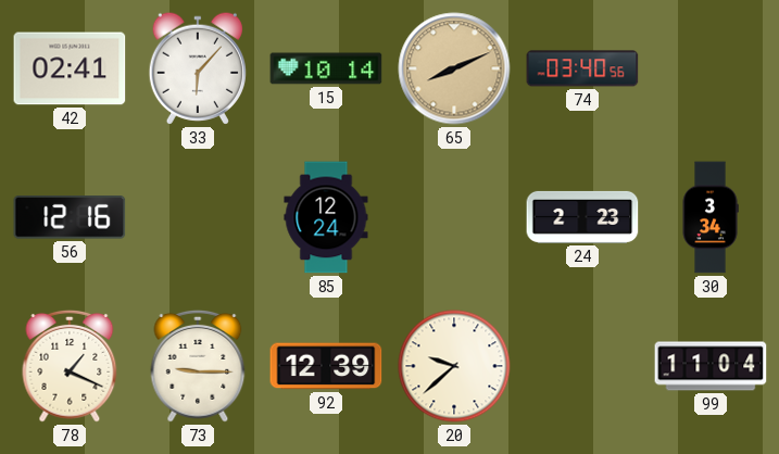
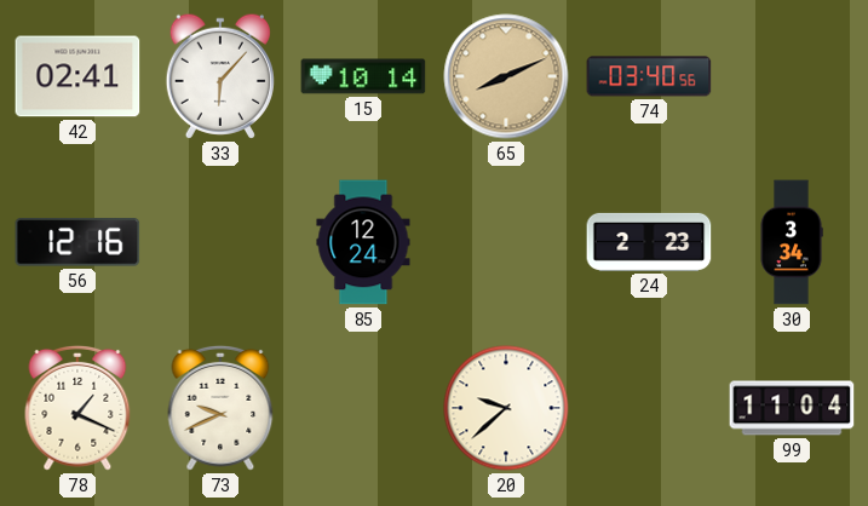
73: 9:15 -> 9:41
92: 12:39 -> none
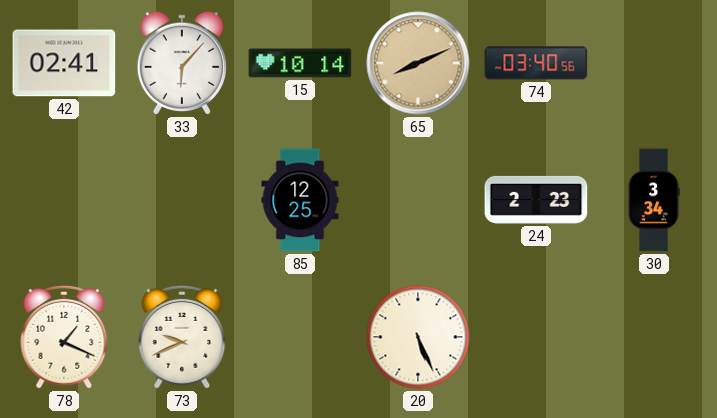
56: 12:16 -> none
85: 12:24 -> 12:25
20: 9:38 -> 5:26
99: 11:04 -> none
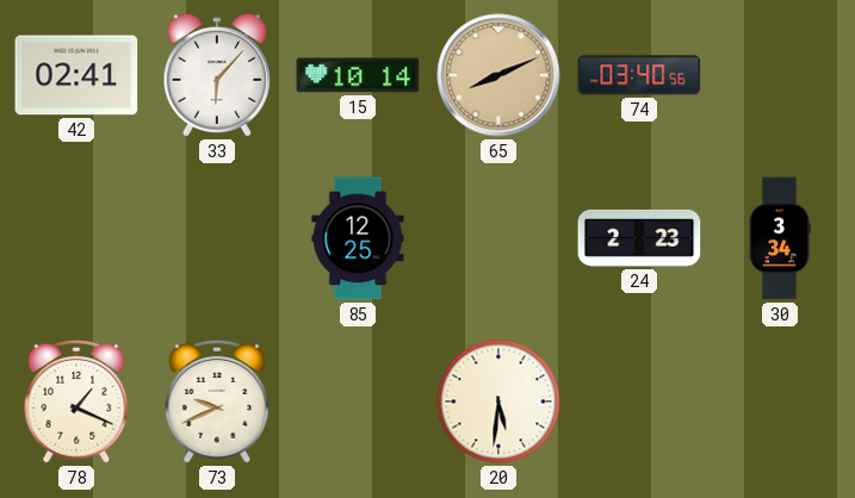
20: 5:26 -> 5:31
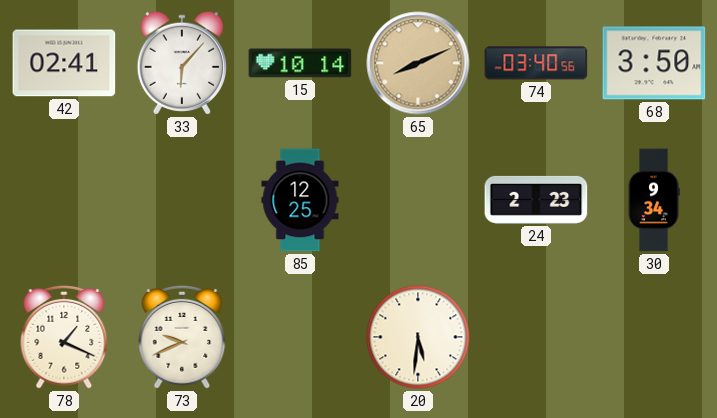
68: none -> 3:50
30: 3:34 -> 9:34
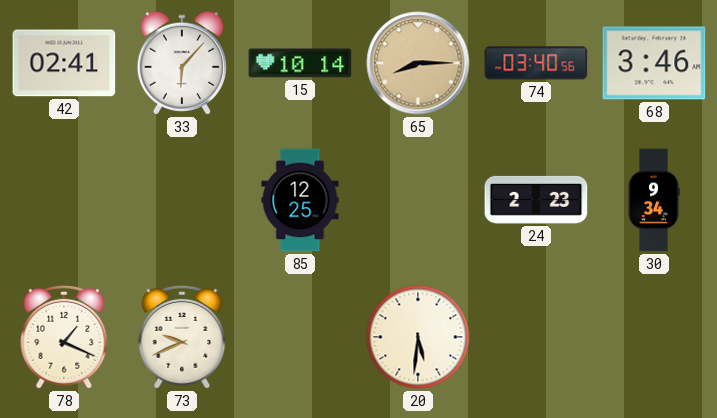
65: 8:11 -> 8:15
68: 3:50 -> 3:46
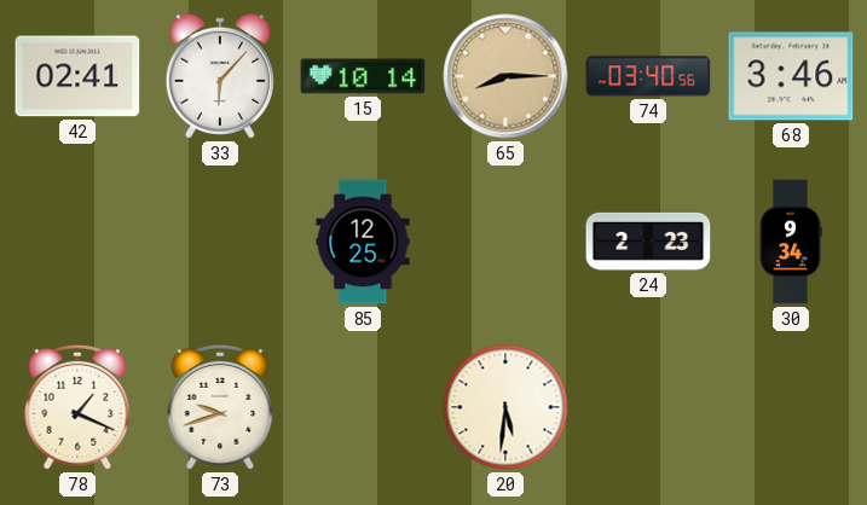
73: 9:41 -> 9:42
